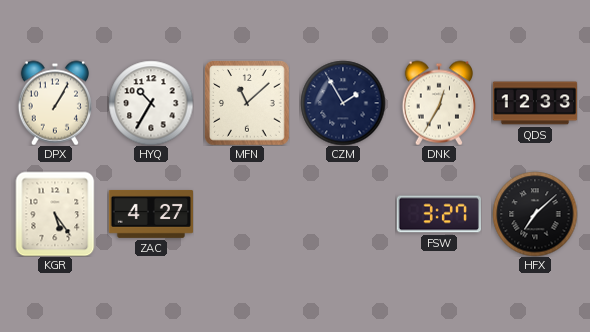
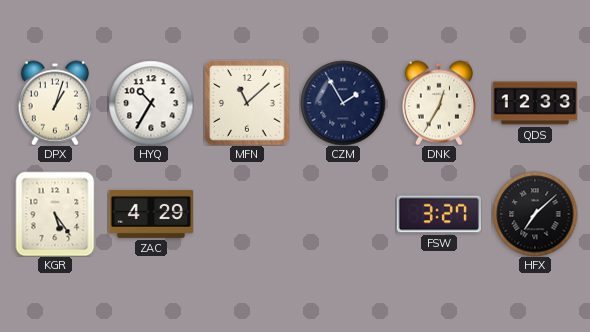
DPX: 1:05 -> 1:03
ZAC: 4:27 -> 4:29
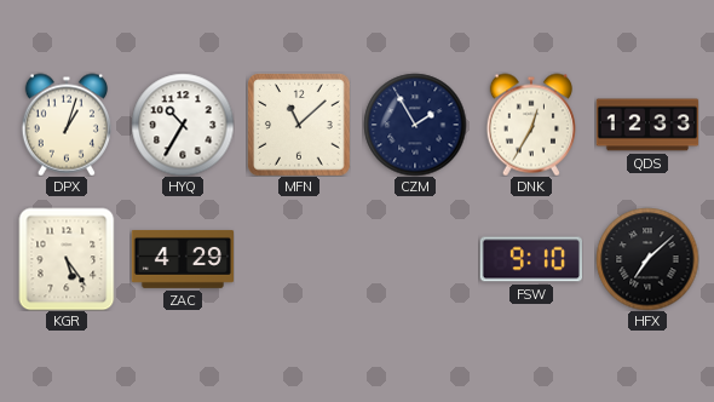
FSW: 3:27 -> 9:10
